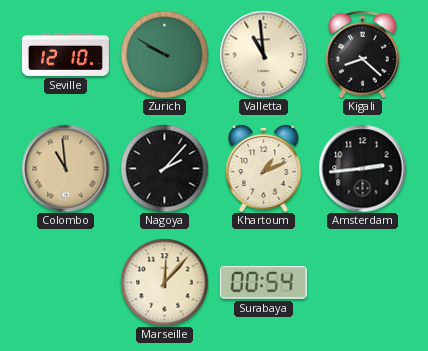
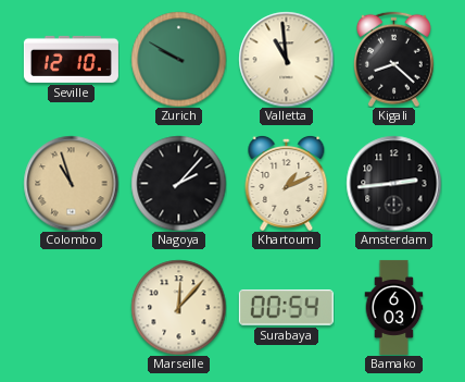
Colombo: 10:59 -> 10:57
Bamako: none -> 6:03
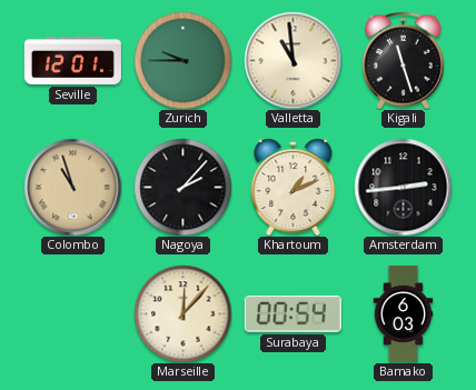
Seville: 12:10 -> 12:01
Zurich: 9:50 -> 9:45
Kigali: 8:22 -> 11:27
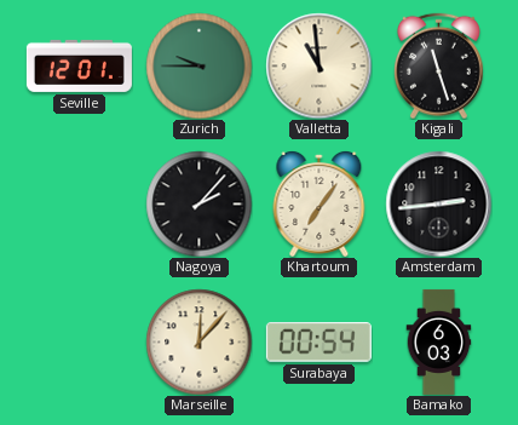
Colombo: 10:57 -> none
Khartoum: 1:11 -> 7:06
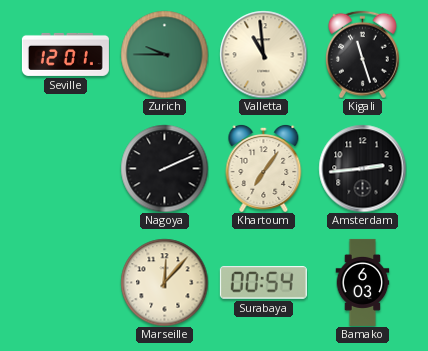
Nagoya: 2:07 -> 2:11
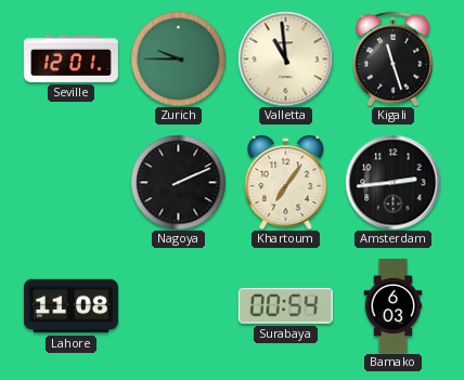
Lahore: none -> 11:08
Marseille: 12:07 -> none
